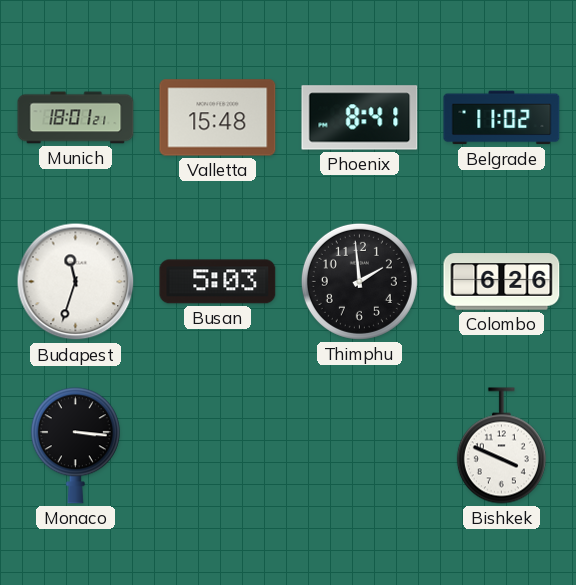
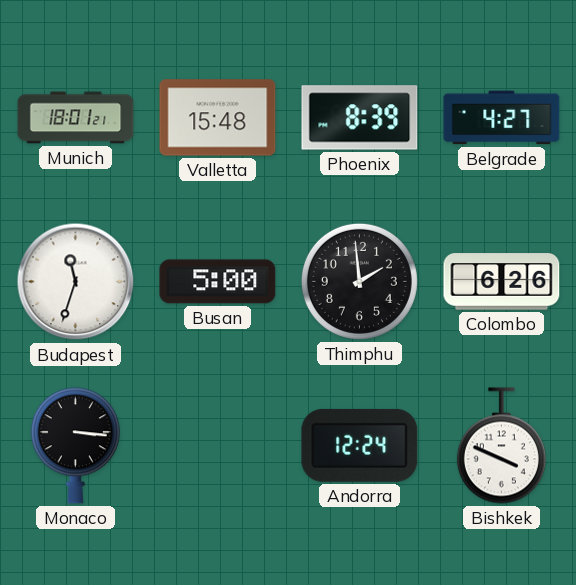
Phoenix: 8:41 -> 8:39
Belgrade: 11:02 -> 4:27
Busan: 5:03 -> 5:00
Andorra: none -> 12:24
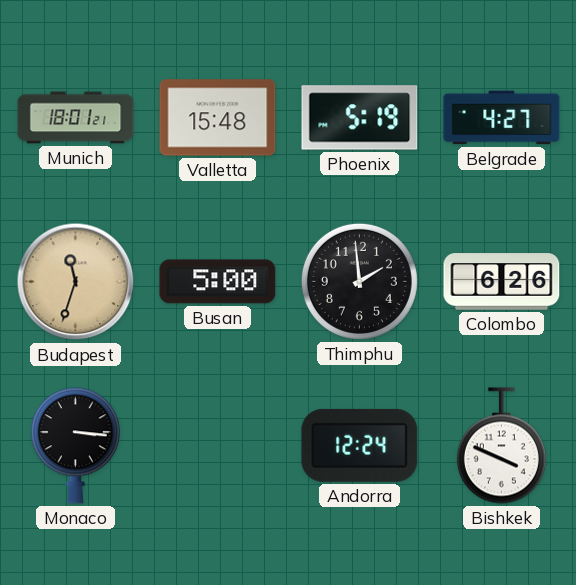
Phoenix: 8:39 -> 5:19
Budapest dial: white -> champagne
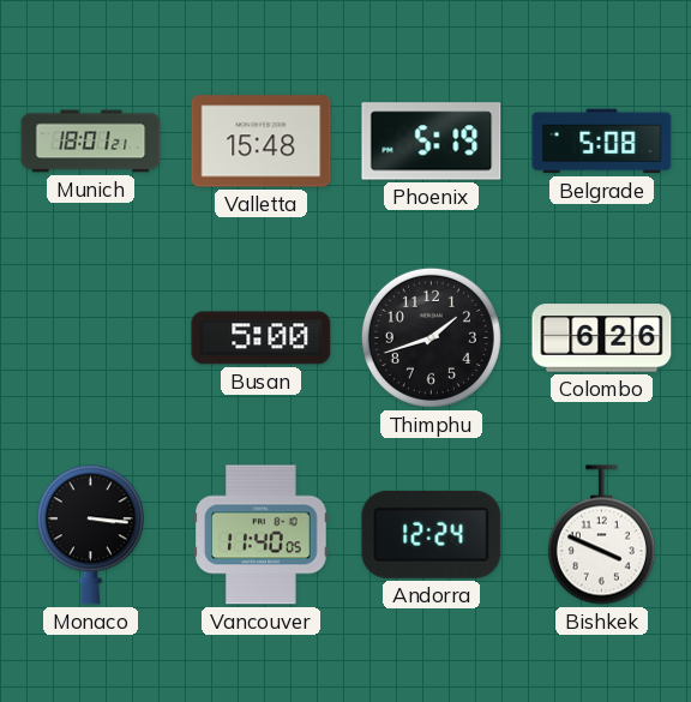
Belgrade: 4:27 -> 5:08
Budapest: 11:33 -> none
Thimphu: 1:59 -> 1:42
Vancouver: none -> 11:40
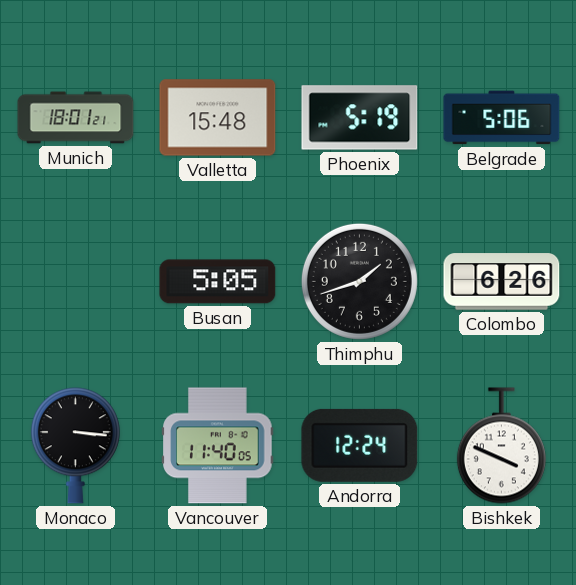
Belgrade: 5:08 -> 5:06
Busan: 5:00 -> 5:05
